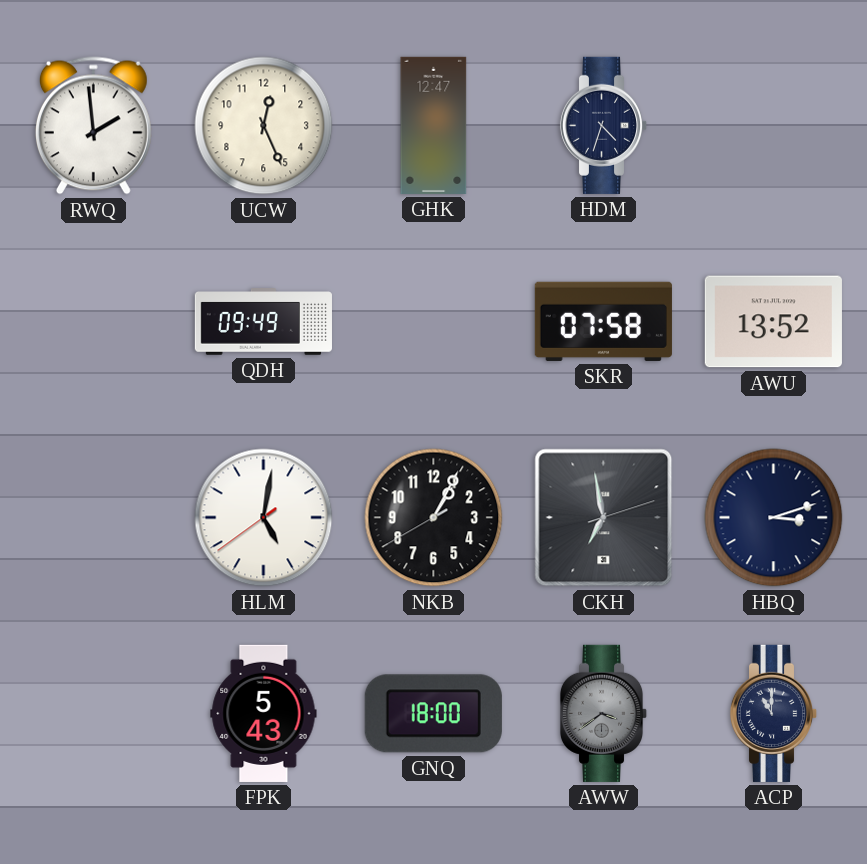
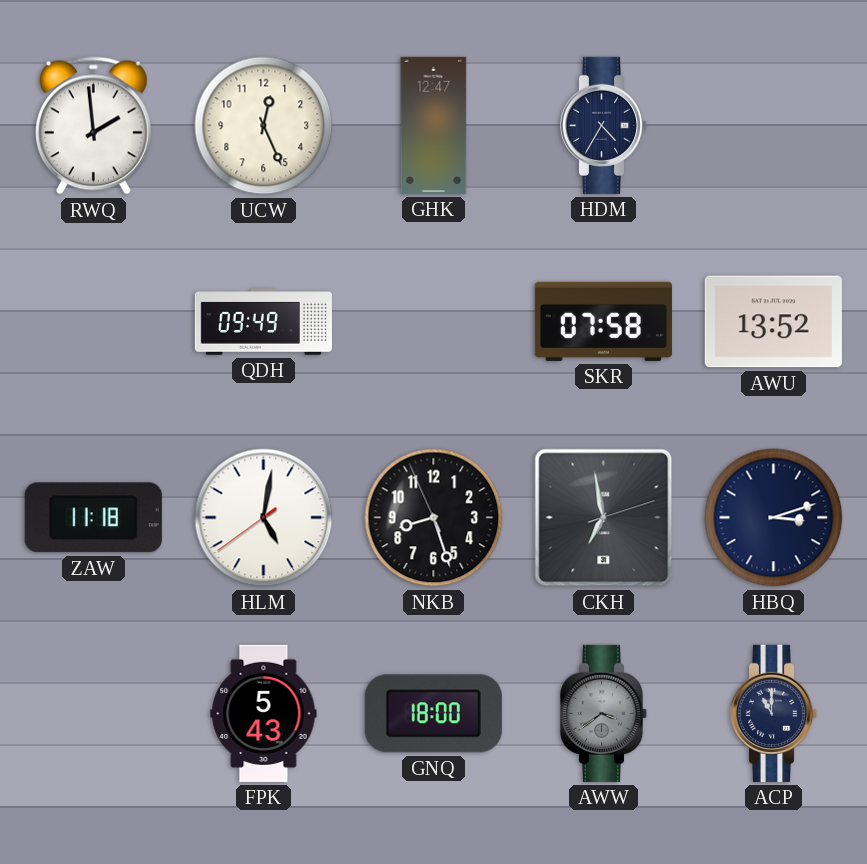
HDM: 4:33 -> 4:35
ZAW: none -> 11:18
NKB: 1:04 -> 8:26
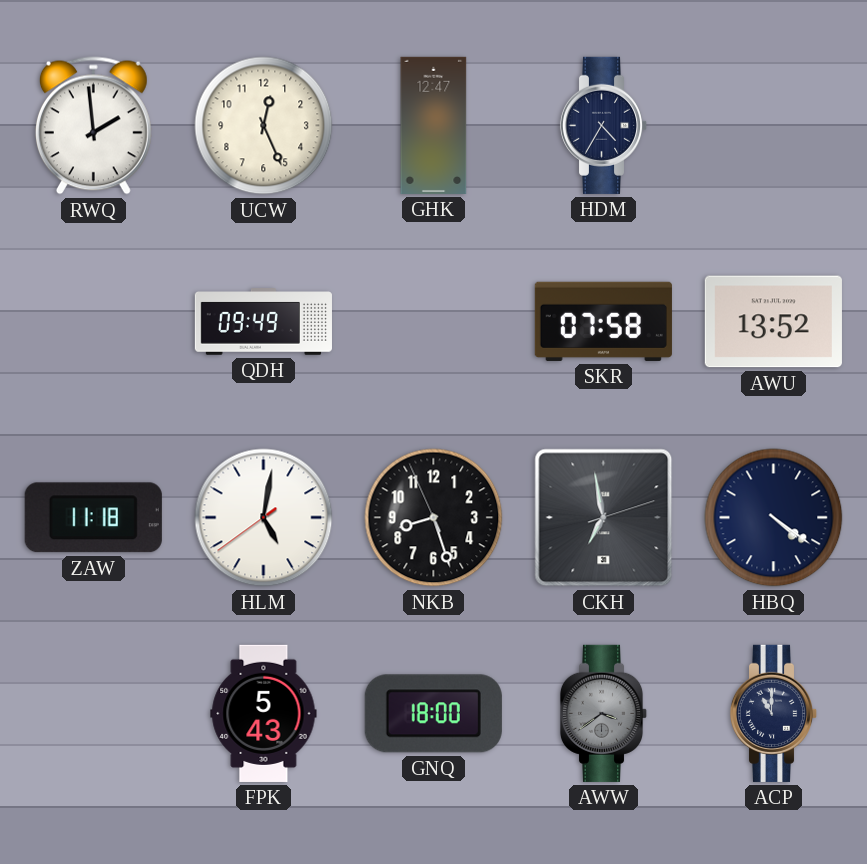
HBQ: 3:12 -> 4:21
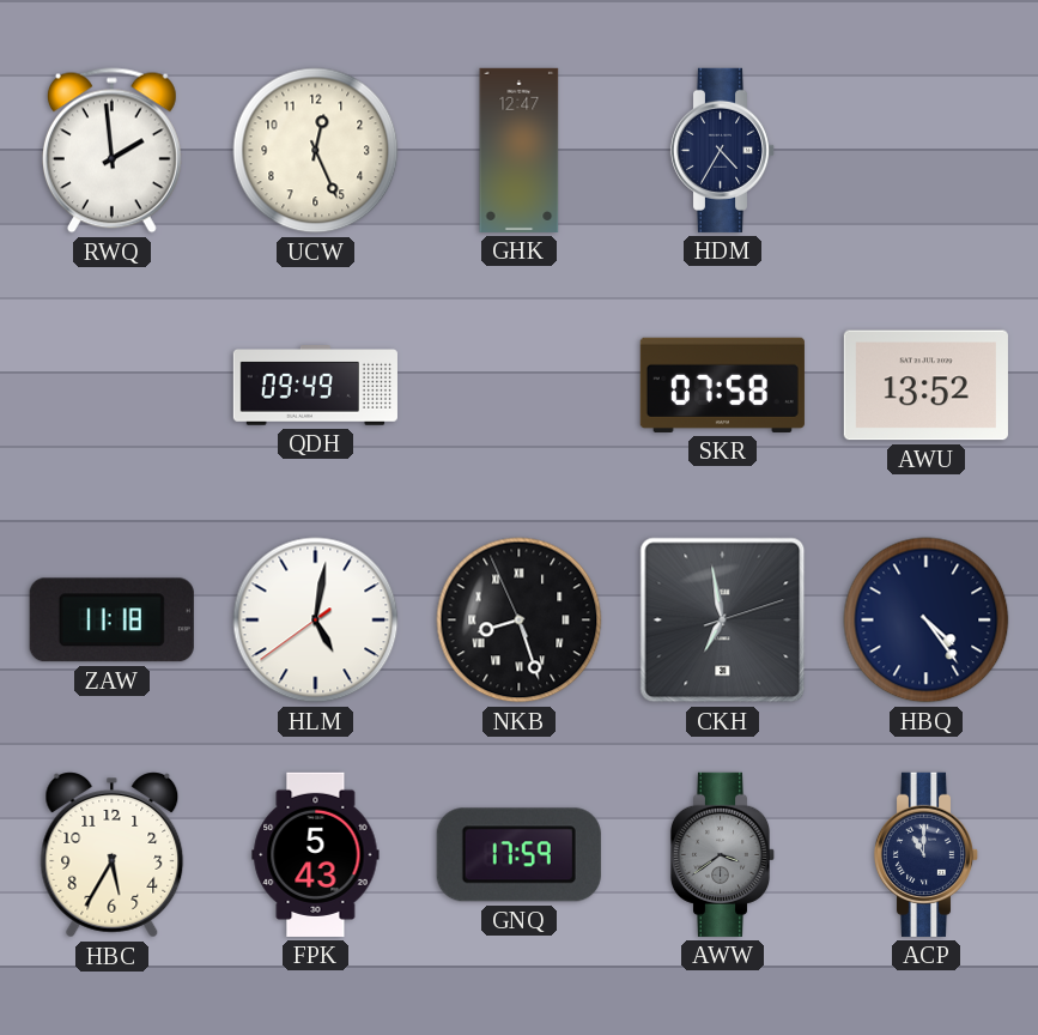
NKB numerals: Arabic -> Roman
HBQ: 4:21 -> 4:24
HBC: none -> 5:35
GNQ: 18:00 -> 17:59
